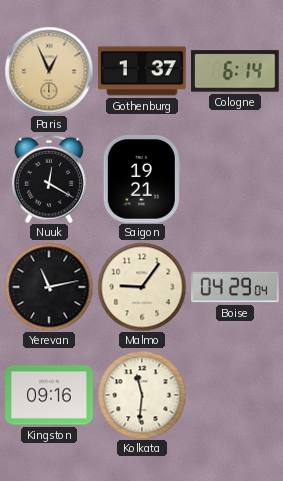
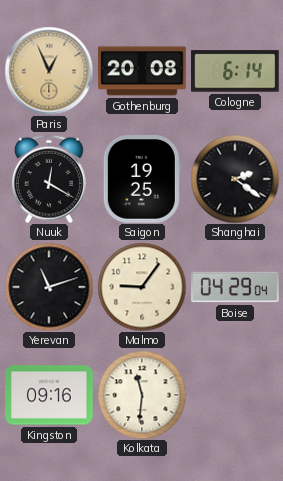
Gothenburg: 1:37 -> 20:08
Saigon: 19:21 -> 19:25
Shanghai: none -> 2:21
Yerevan: 11:13 -> 11:12
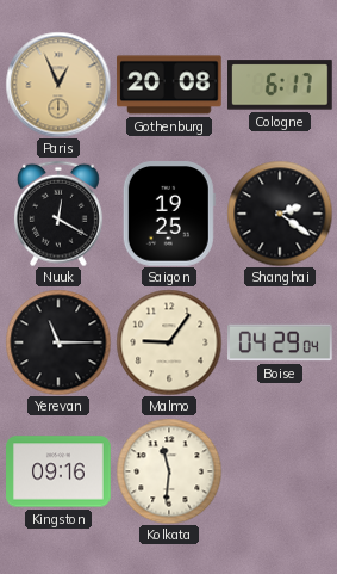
Cologne: 6:14 -> 6:17
Yerevan: 11:12 -> 11:15
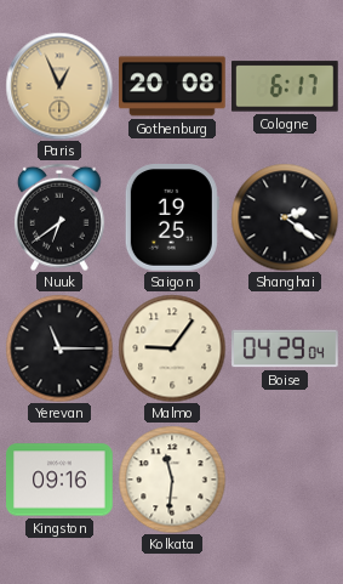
Nuuk: 12:20 -> 6:39
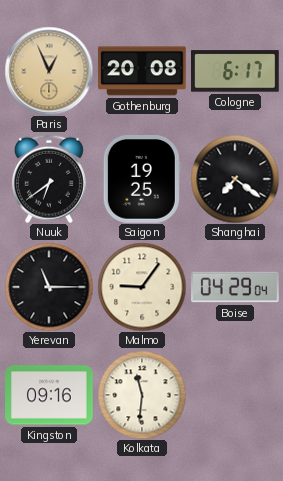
Shanghai: 2:21 -> 7:21
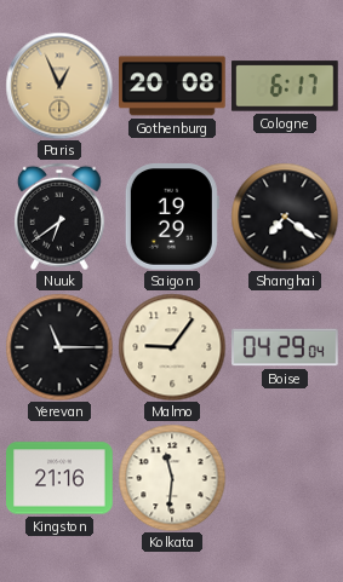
Saigon: 19:25 -> 19:29
Kingston: 09:16 -> 21:16
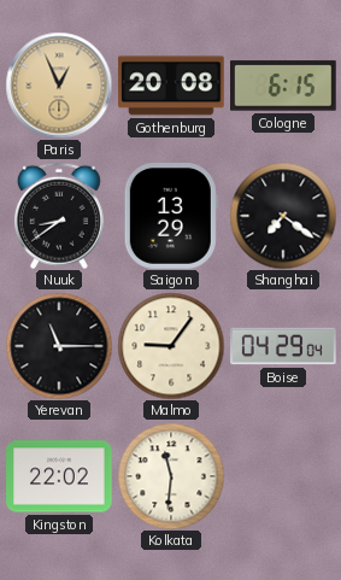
Cologne: 6:17 -> 6:15
Nuuk: 6:39 -> 8:39
Saigon: 19:29 -> 13:29
Kingston: 21:16 -> 22:02
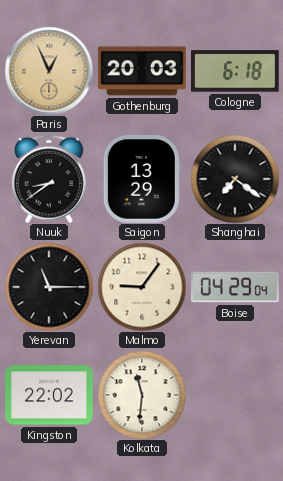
Gothenburg: 20:08 -> 20:03
Cologne: 6:15 -> 6:18
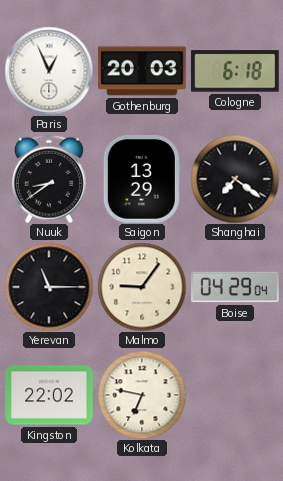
Paris dial: champagne -> white
Kolkata: 11:31 -> 6:47
